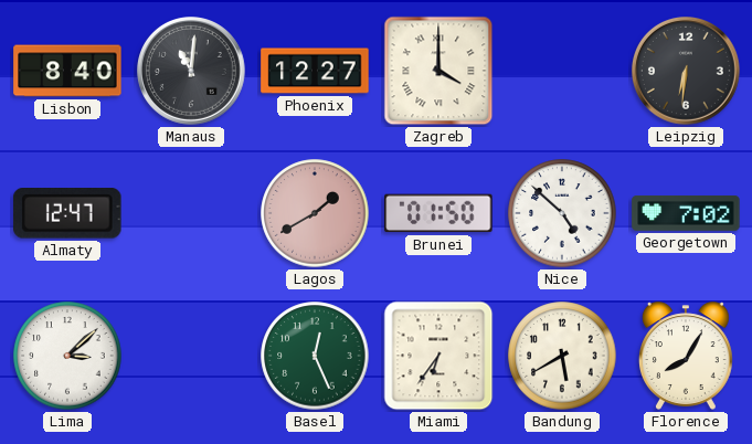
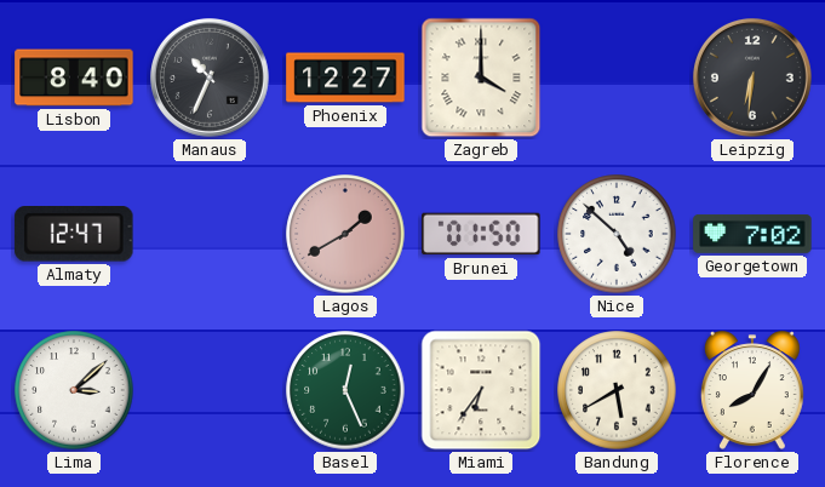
Manaus: 11:01 -> 10:34
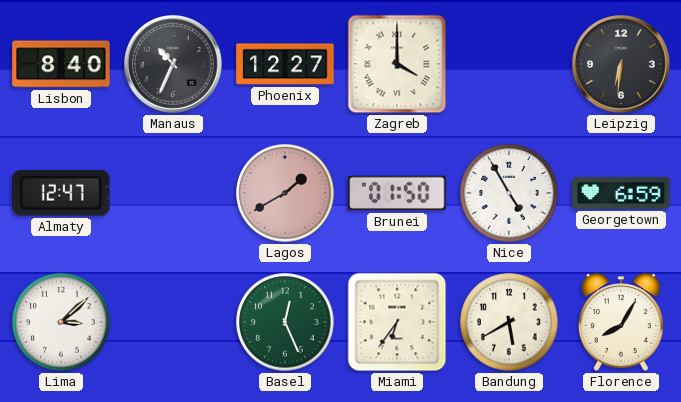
Nice: 4:52 -> 4:55
Georgetown: 7:02 -> 6:59
